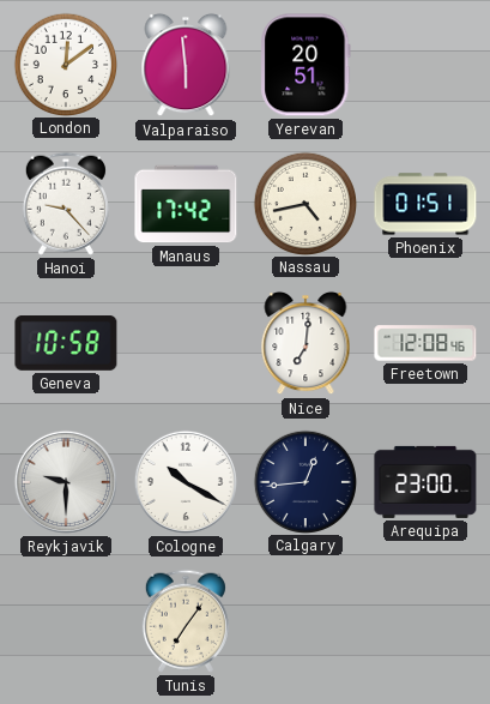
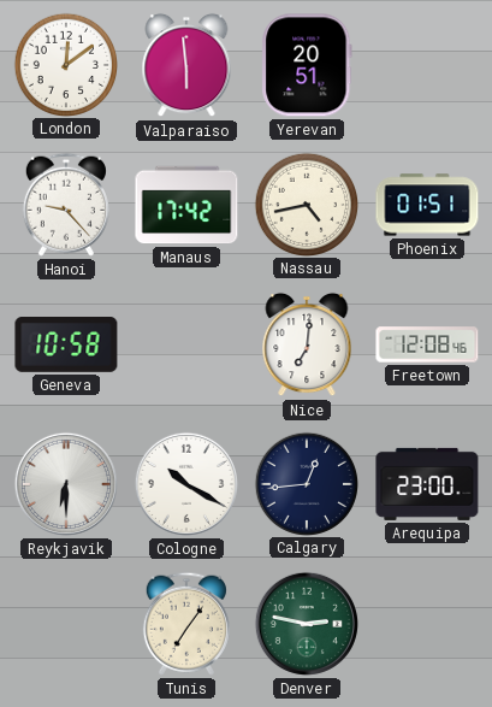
Reykjavik: 9:30 -> 6:30
Denver: none -> 2:47
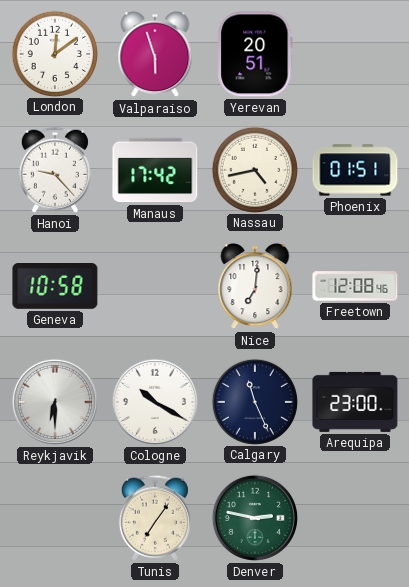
Valparaiso: 5:59 -> 5:57
Calgary: 12:44 -> 11:26
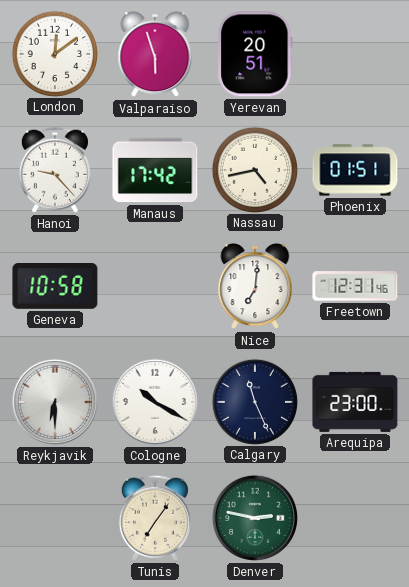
Freetown: 12:08 -> 12:31
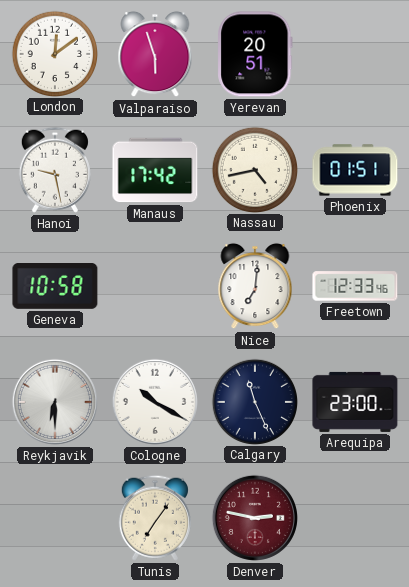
Hanoi: 9:23 -> 9:28
Freetown: 12:31 -> 12:33
Denver dial: green -> burgundy
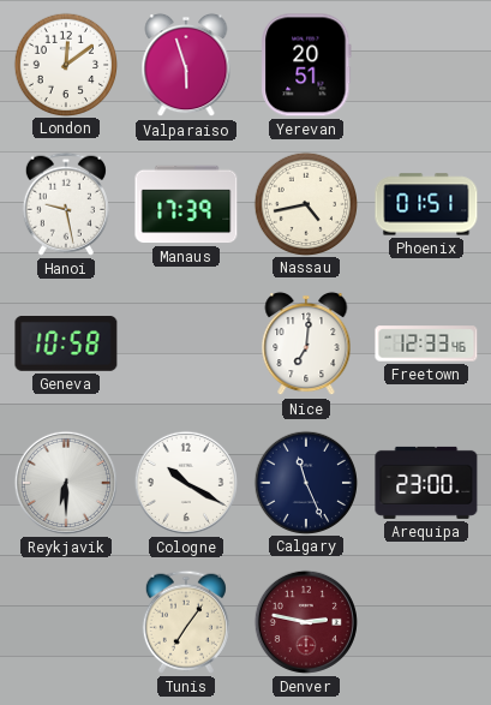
Manaus: 17:42 -> 17:39
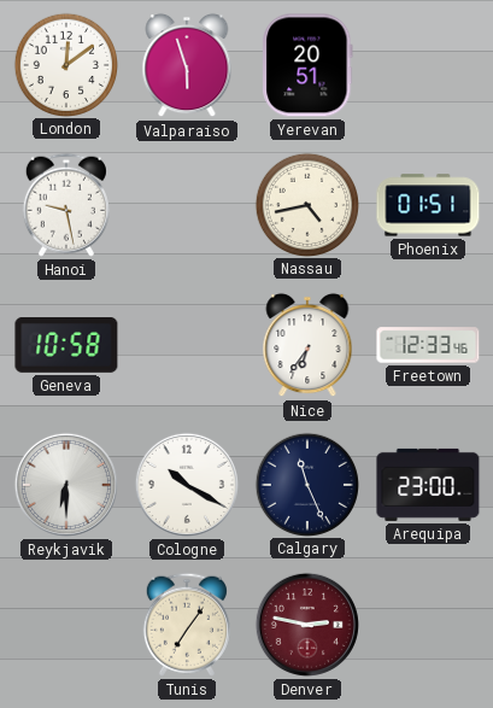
Manaus: 17:39 -> none
Nice: 7:01 -> 6:36
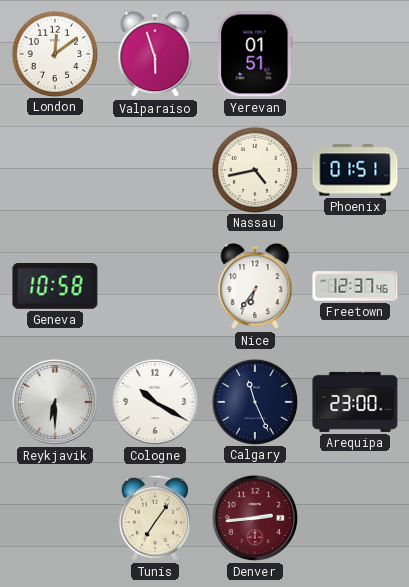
Yerevan: 20:51 -> 01:51
Hanoi: 9:28 -> none
Freetown: 12:33 -> 12:37
Denver: 2:47 -> 2:44
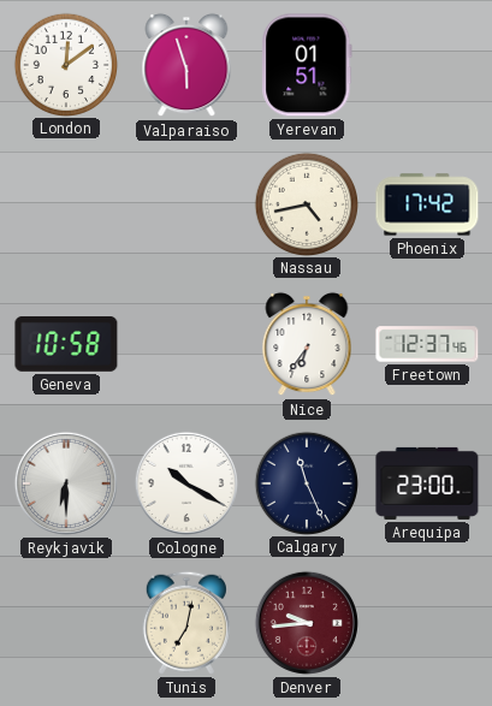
Phoenix: 01:51 -> 17:42
Tunis: 7:06 -> 7:02
Denver: 2:44 -> 9:44
